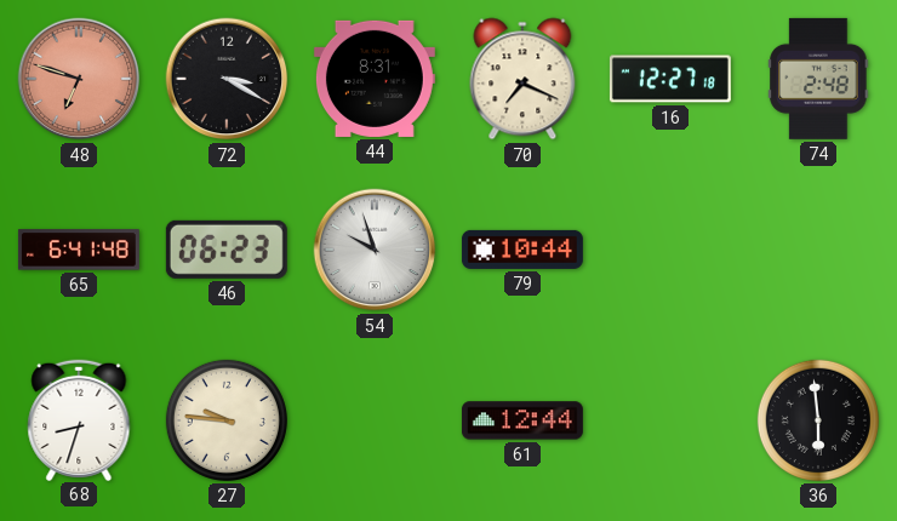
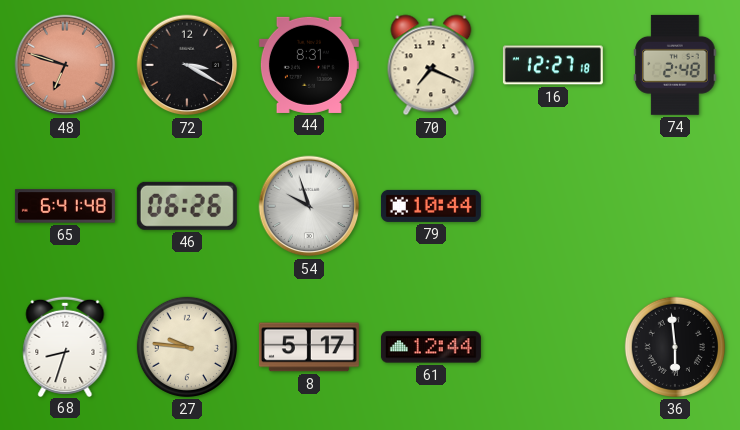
46: 06:23 -> 06:26
8: none -> 5:17
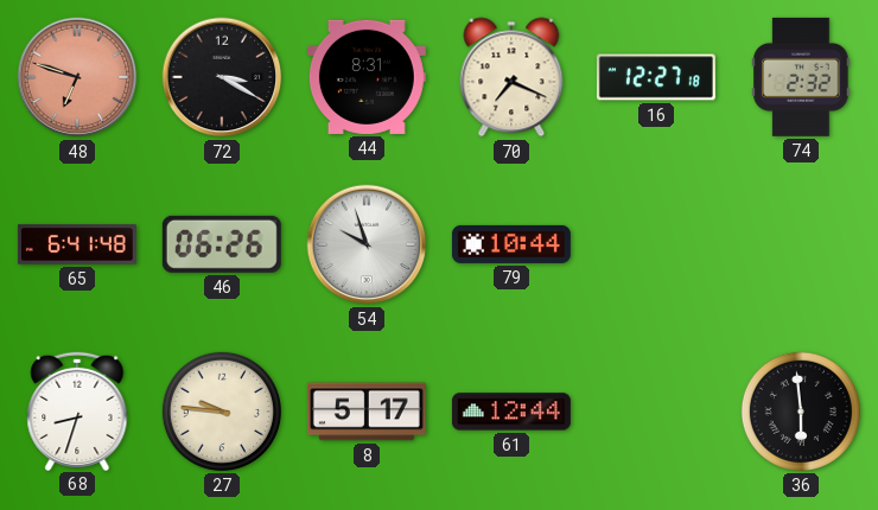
74: 2:48 -> 2:32
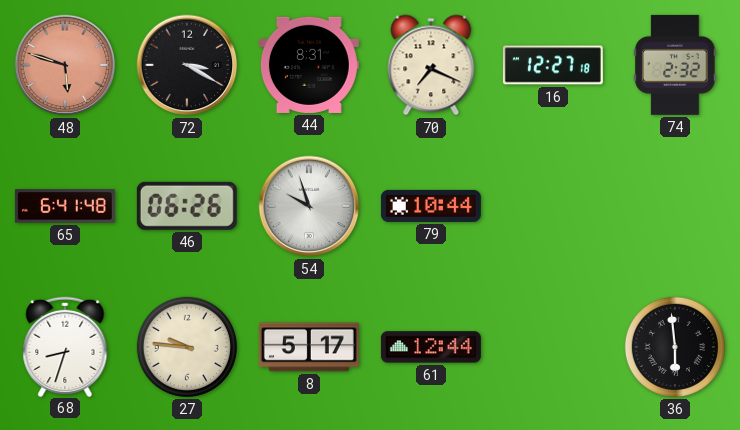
48: 6:48 -> 5:48
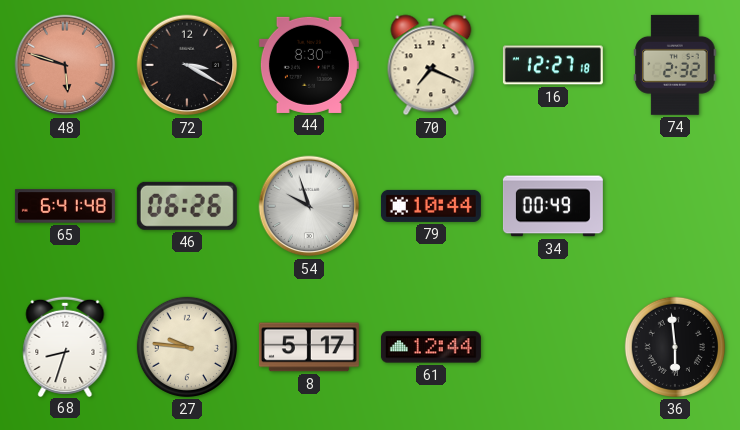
44: 8:31 -> 8:30
34: none -> 00:49
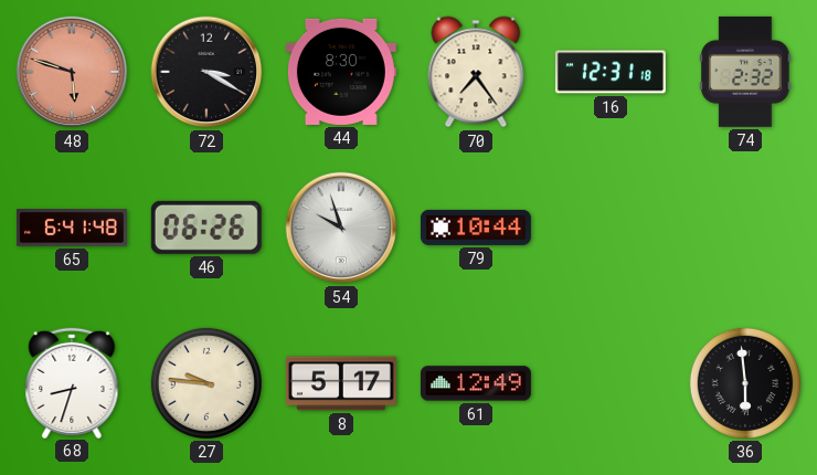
70: 7:19 -> 7:24
16: 12:27 -> 12:31
34: 00:49 -> none
61: 12:44 -> 12:49
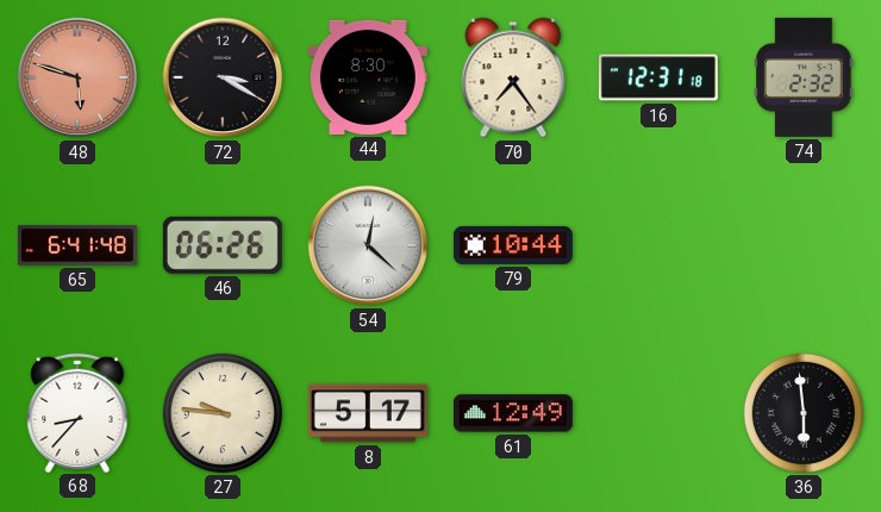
54: 9:57 -> 12:22
68: 8:33 -> 8:37
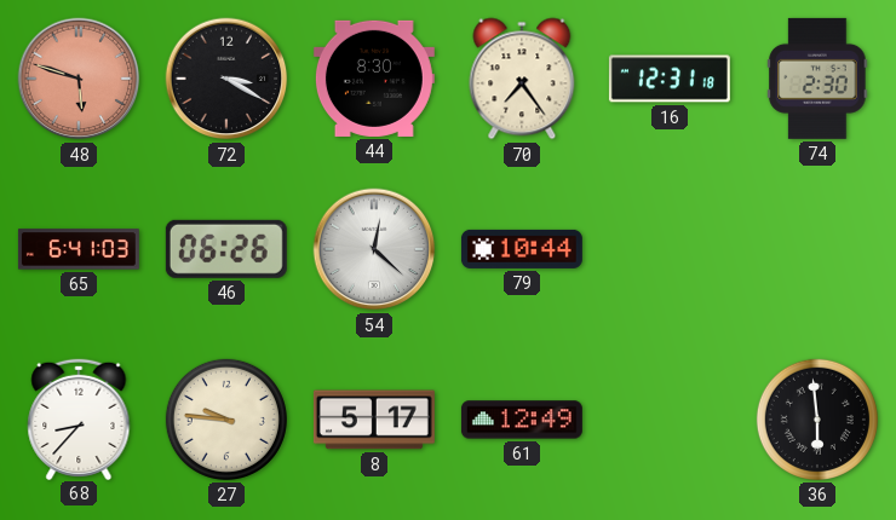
74: 2:32 -> 2:30
65: 6:41:48 -> 6:41:03
